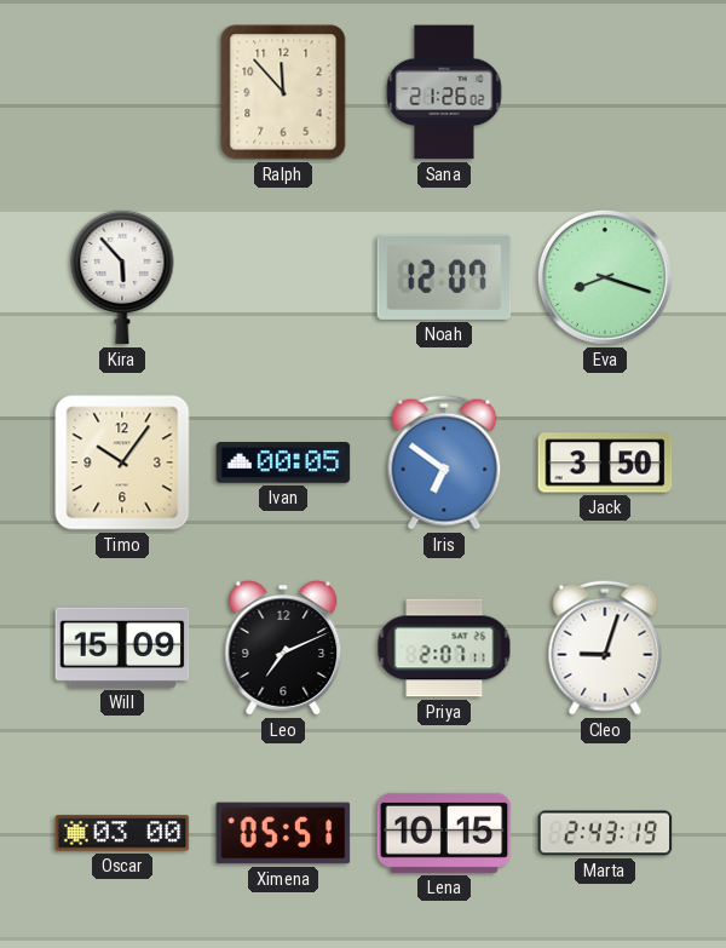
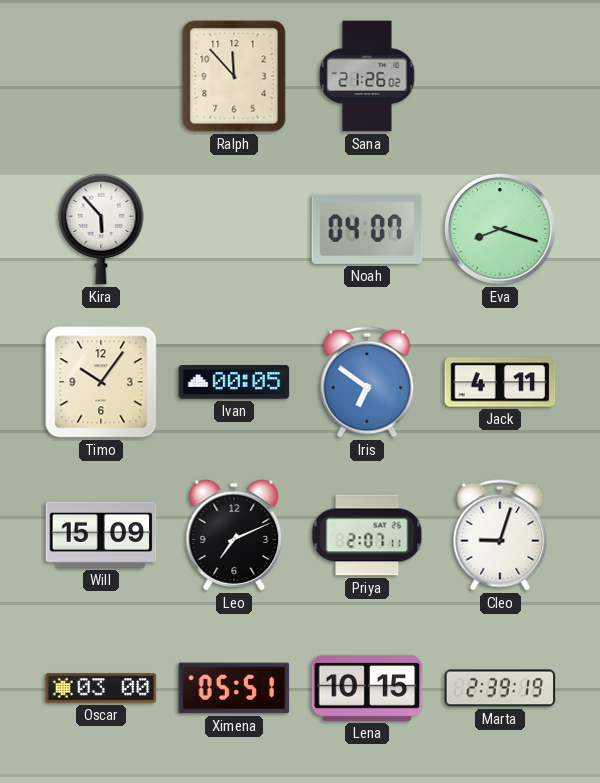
Noah: 12:07 -> 04:07
Jack: 3:50 -> 4:11
Marta: 2:43 -> 2:39
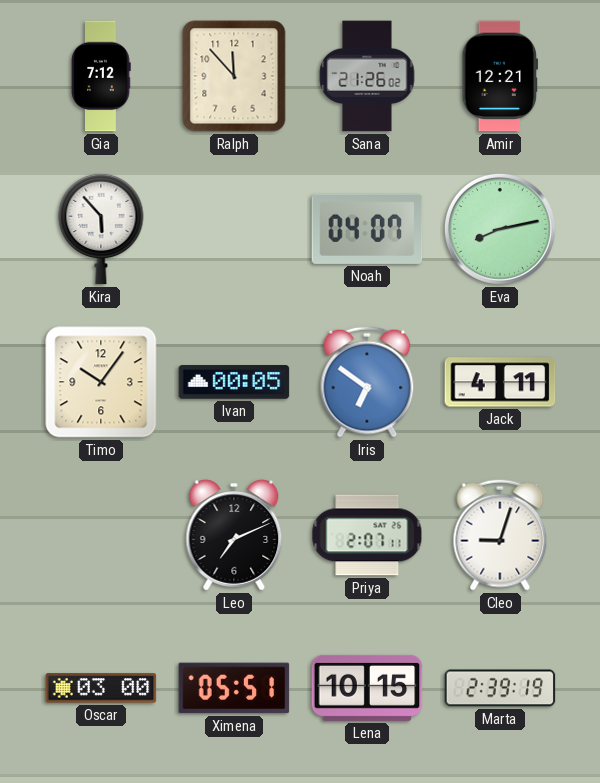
Gia: none -> 7:12
Amir: none -> 12:21
Eva: 8:18 -> 8:13
Will: 15:09 -> none
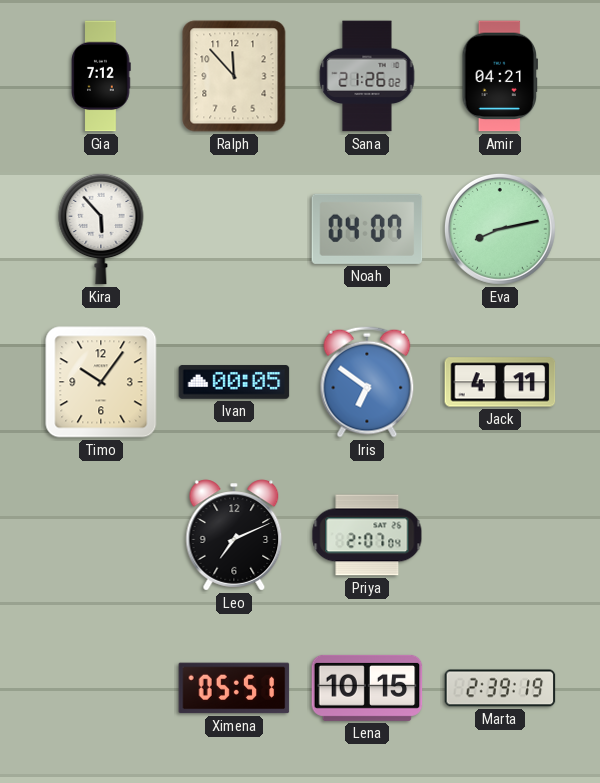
Amir: 12:21 -> 04:21
Priya: 2:07:11 -> 2:07:04
Cleo: 9:03 -> none
Oscar: 03:00 -> none
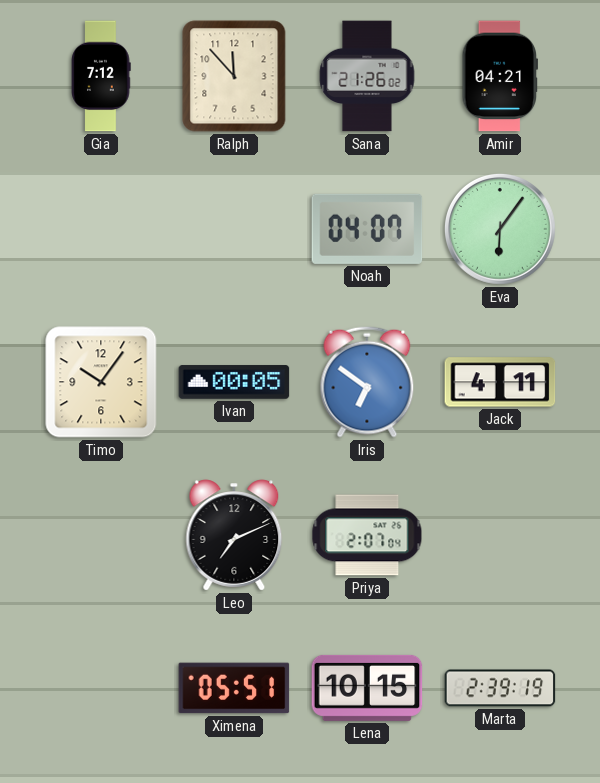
Kira: 5:53 -> none
Eva: 8:13 -> 6:06
